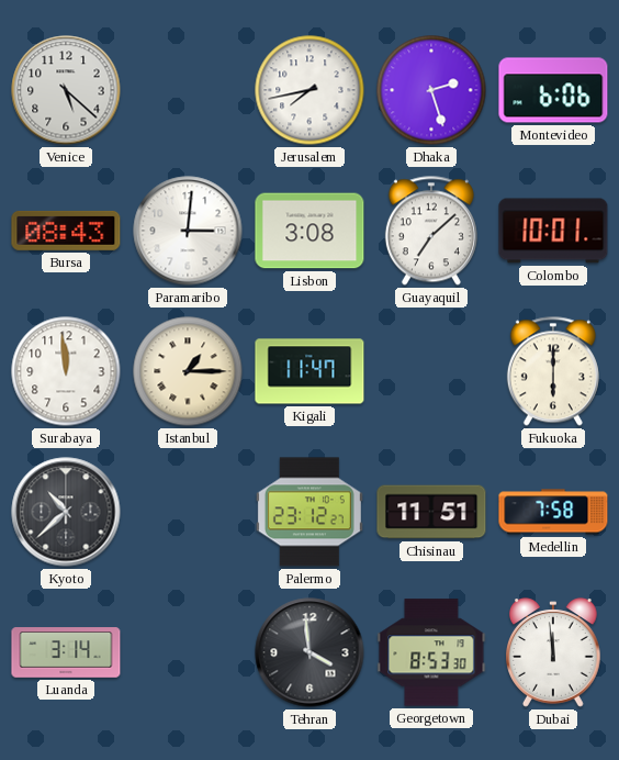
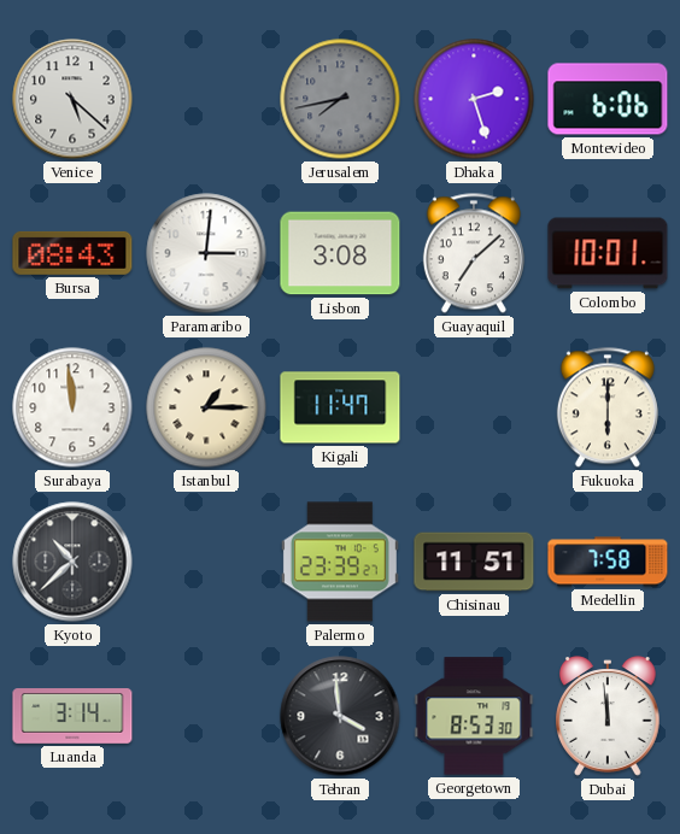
Jerusalem dial: white -> grey
Palermo: 23:12 -> 23:39
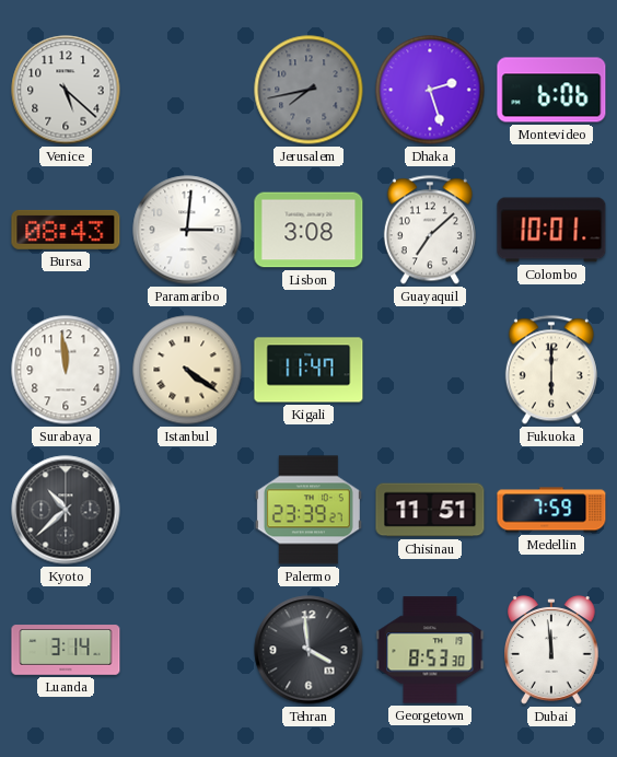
Istanbul: 1:15 -> 4:21
Medellin: 7:58 -> 7:59
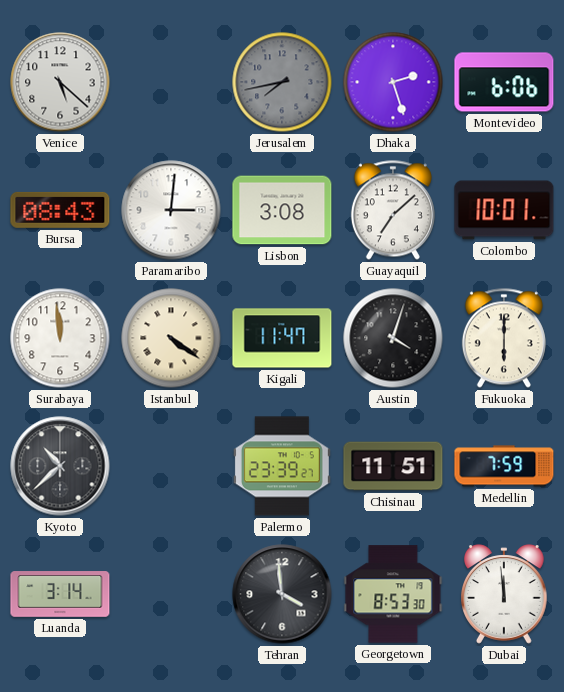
Austin: none -> 4:03
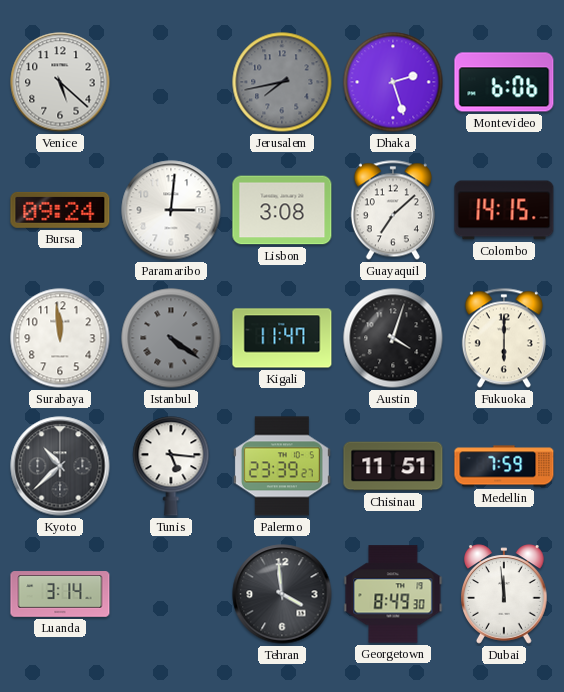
Bursa: 08:43 -> 09:24
Colombo: 10:01 -> 14:15
Istanbul dial: cream -> grey
Tunis: none -> 5:16
Georgetown: 8:53 -> 8:49
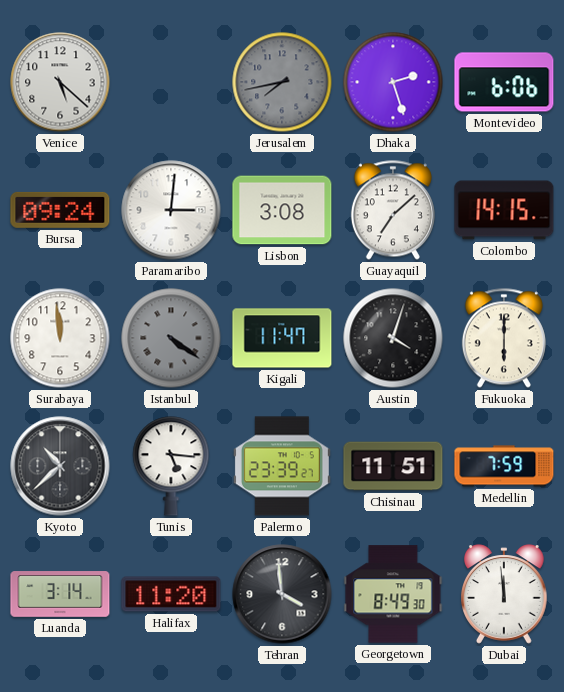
Halifax: none -> 11:20
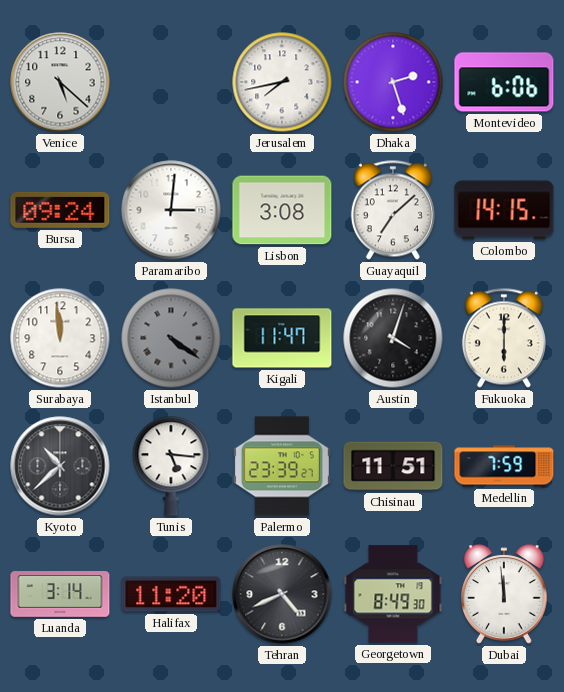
Jerusalem dial: grey -> white
Tehran: 3:59 -> 4:41
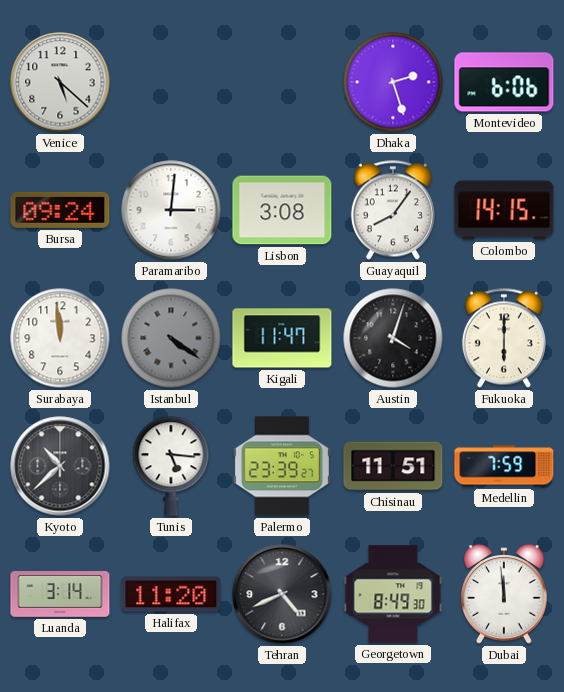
Jerusalem: 7:43 -> none
Guayaquil: 7:08 -> 8:06
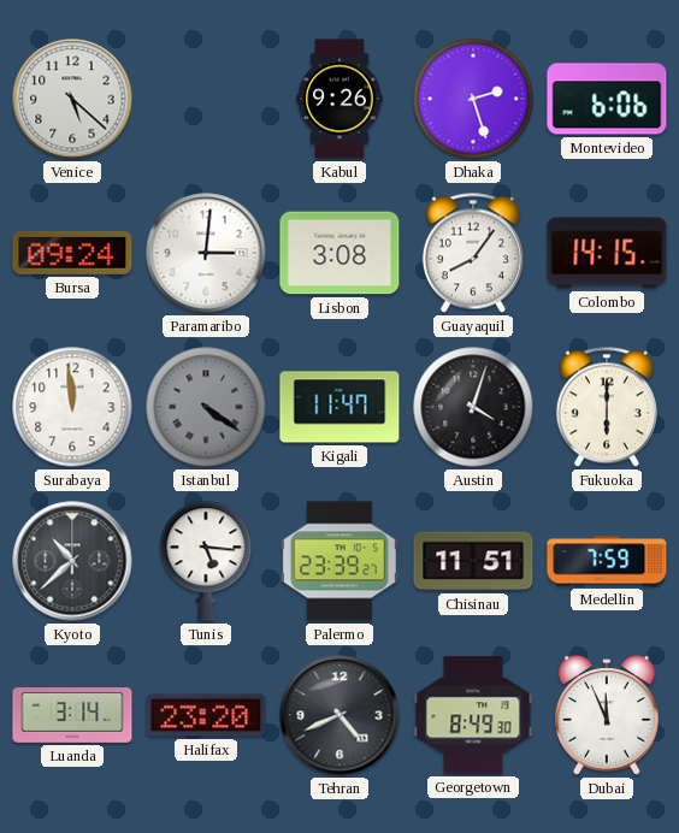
Kabul: none -> 9:26
Halifax: 11:20 -> 23:20
Dubai: 11:59 -> 11:56
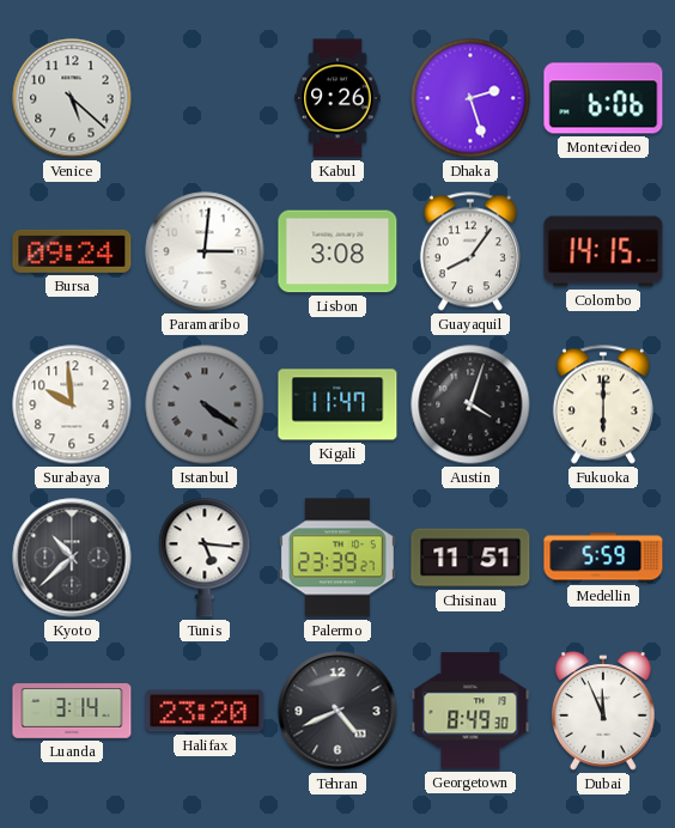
Surabaya: 11:59 -> 9:59
Medellin: 7:59 -> 5:59
